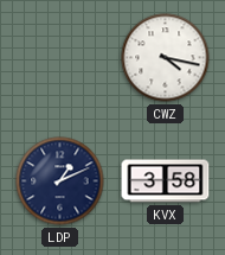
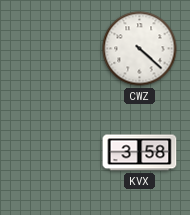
CWZ: 4:17 -> 4:22
LDP: 1:11 -> none
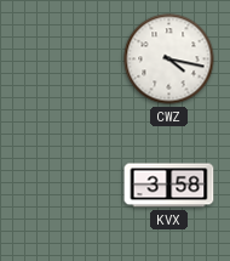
CWZ: 4:22 -> 4:17
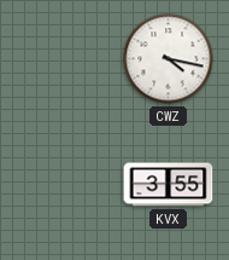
KVX: 3:58 -> 3:55
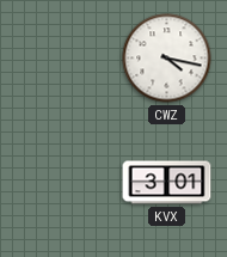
KVX: 3:55 -> 3:01
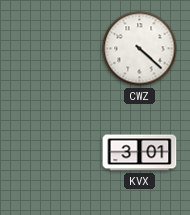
CWZ: 4:17 -> 4:22
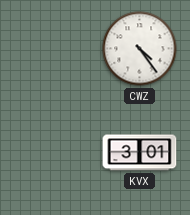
CWZ: 4:22 -> 4:24
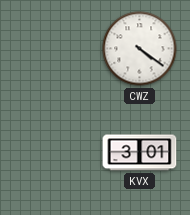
CWZ: 4:24 -> 4:21
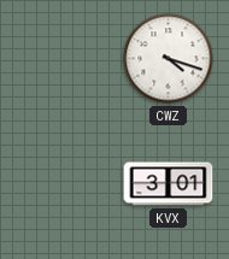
CWZ: 4:21 -> 4:18
